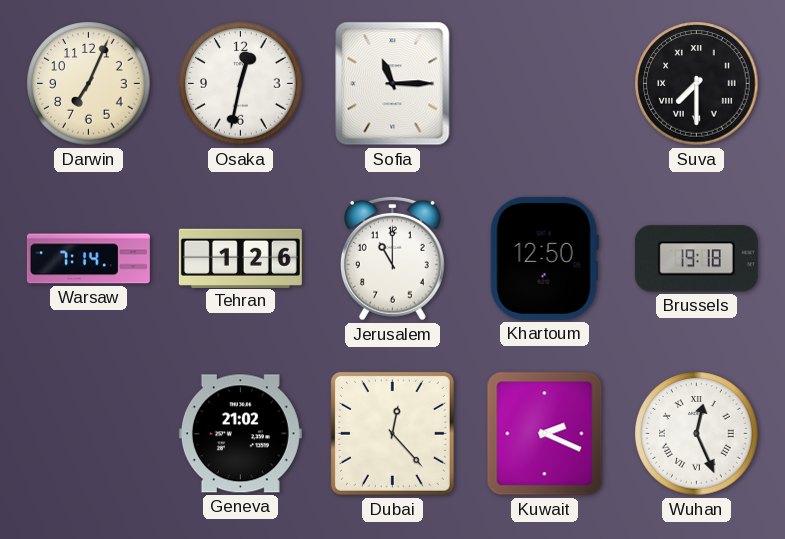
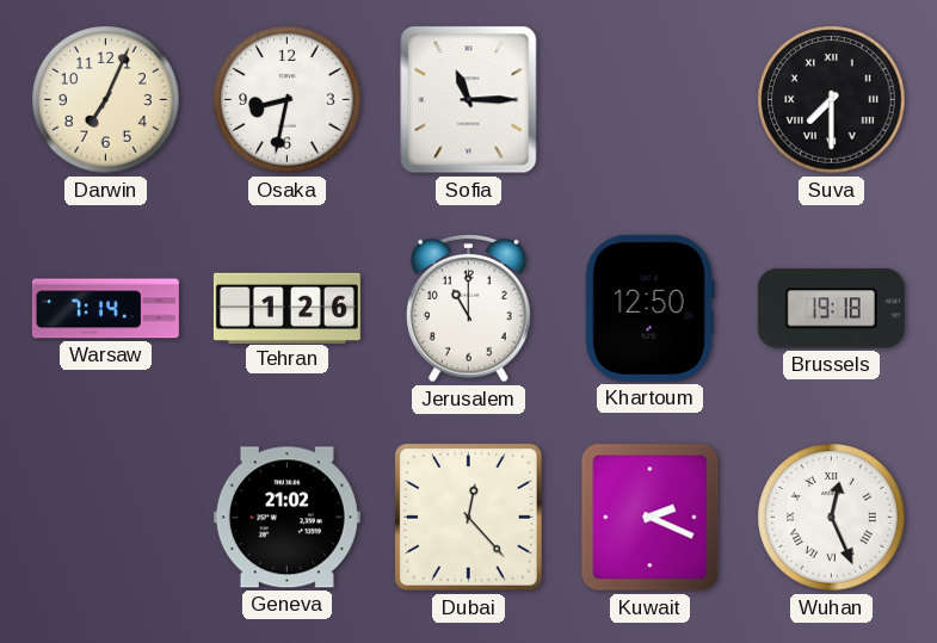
Osaka: 12:32 -> 8:32
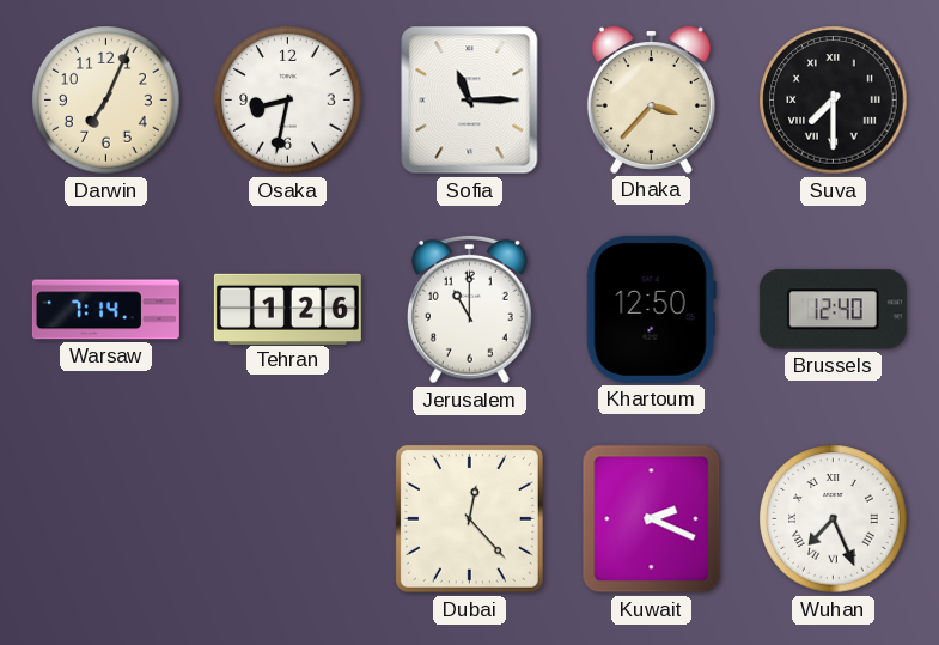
Dhaka: none -> 3:37
Brussels: 19:18 -> 12:40
Geneva: 21:02 -> none
Wuhan: 12:26 -> 7:26
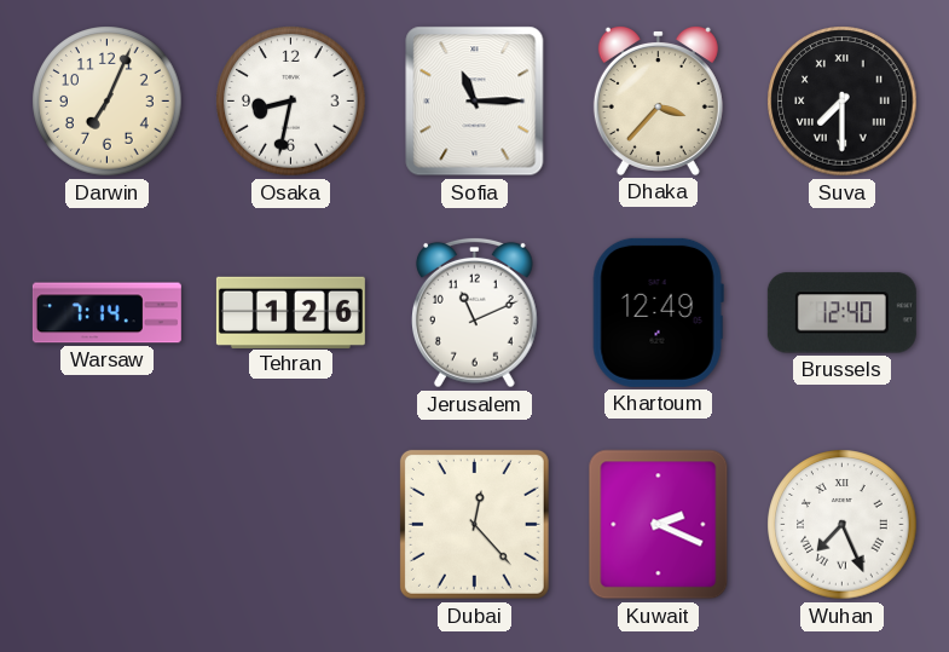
Jerusalem: 11:00 -> 11:11
Khartoum: 12:50 -> 12:49
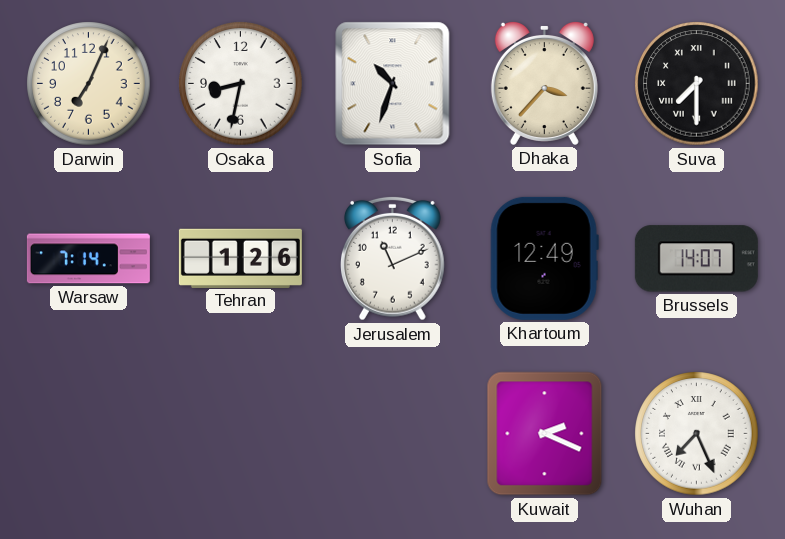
Sofia: 11:15 -> 10:33
Brussels: 12:40 -> 14:07
Dubai: 12:23 -> none
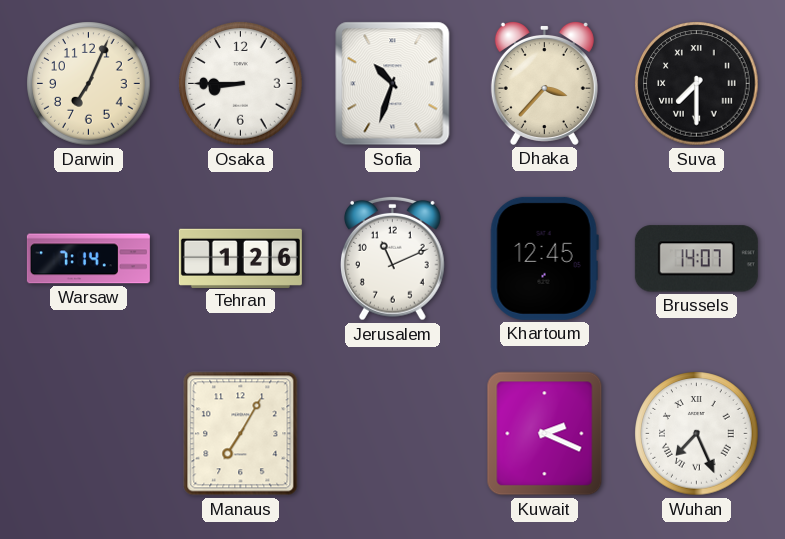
Osaka: 8:32 -> 8:45
Khartoum: 12:49 -> 12:45
Manaus: none -> 7:05
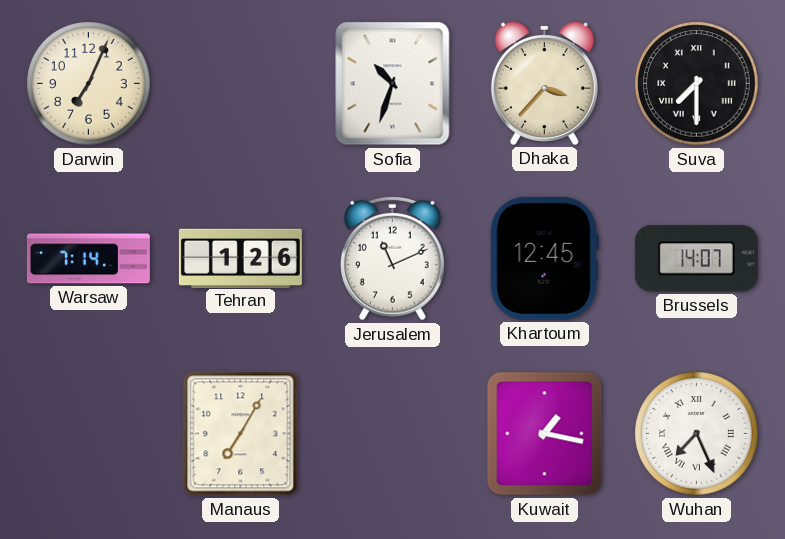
Osaka: 8:45 -> none
Kuwait: 2:19 -> 1:17
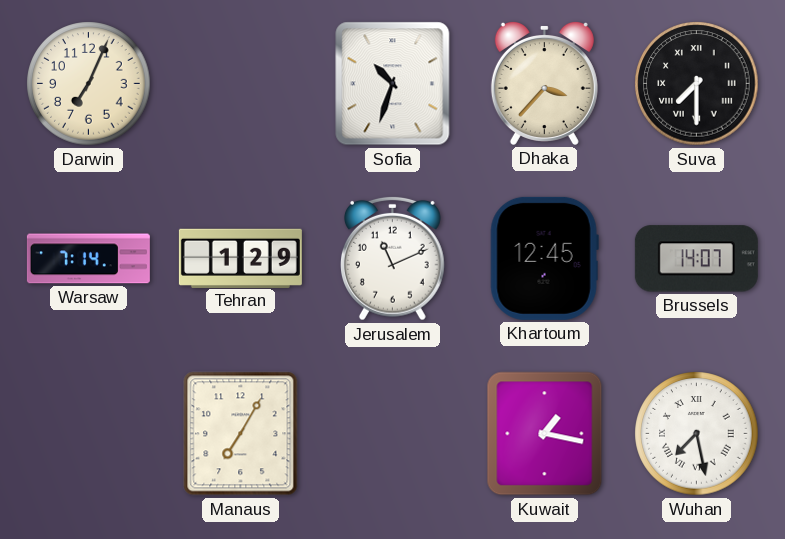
Tehran: 1:26 -> 1:29
Wuhan: 7:26 -> 7:28
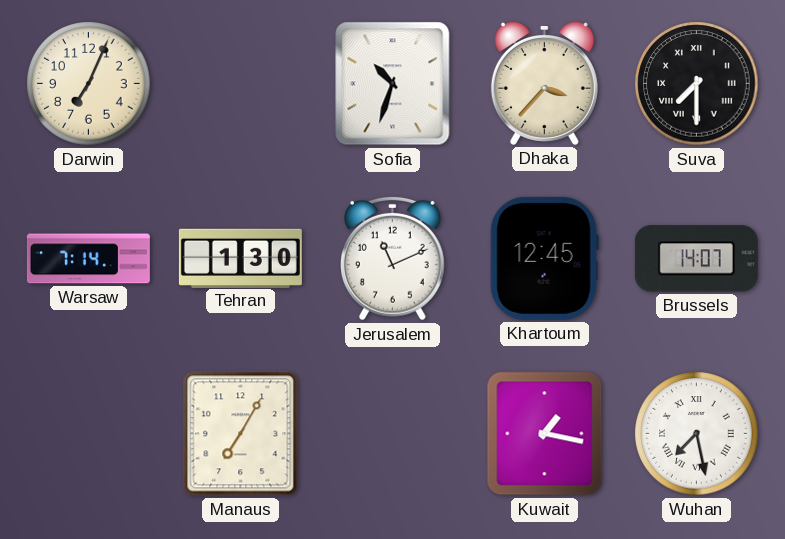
Tehran: 1:29 -> 1:30
